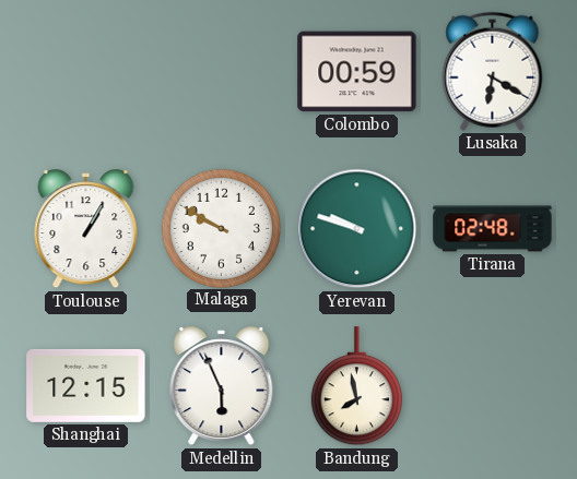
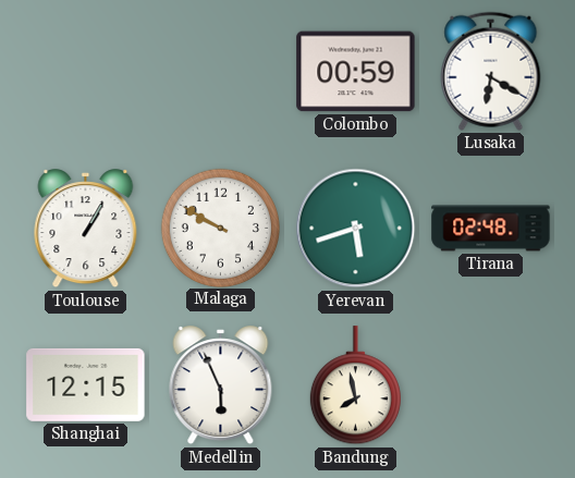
Yerevan: 9:48 -> 5:42
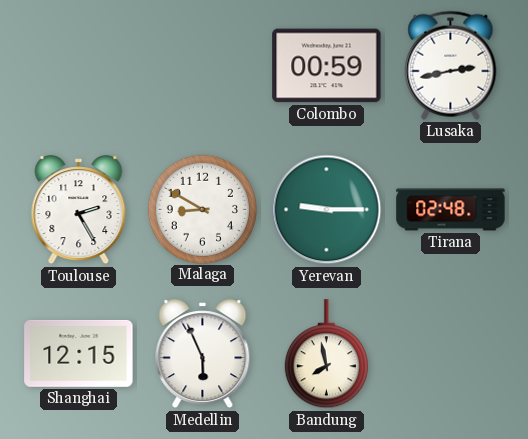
Lusaka: 6:20 -> 2:43
Toulouse: 1:05 -> 2:25
Malaga: 9:50 -> 8:50
Yerevan: 5:42 -> 9:15
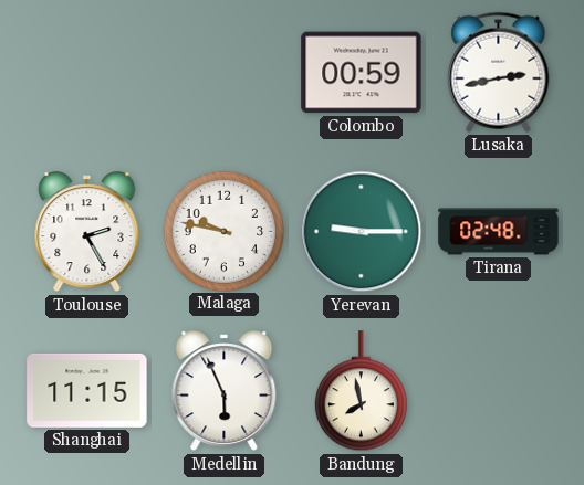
Malaga: 8:50 -> 9:47
Shanghai: 12:15 -> 11:15
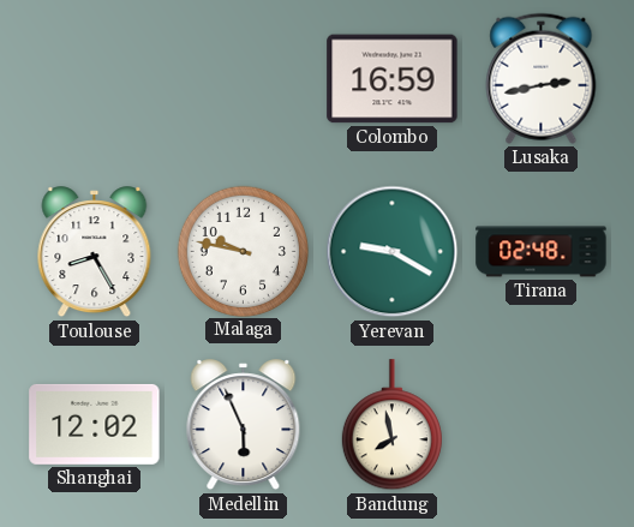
Colombo: 00:59 -> 16:59
Toulouse: 2:25 -> 8:25
Yerevan: 9:15 -> 9:20
Shanghai: 11:15 -> 12:02
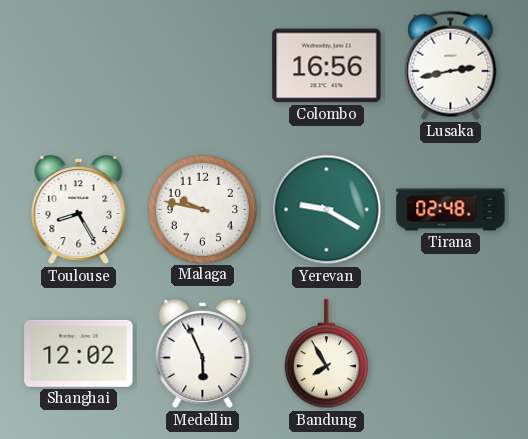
Colombo: 16:59 -> 16:56
Bandung: 7:58 -> 7:55
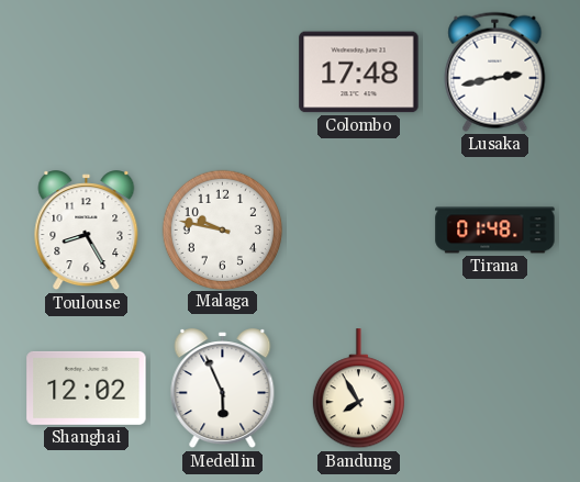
Colombo: 16:56 -> 17:48
Yerevan: 9:20 -> none
Tirana: 02:48 -> 01:48
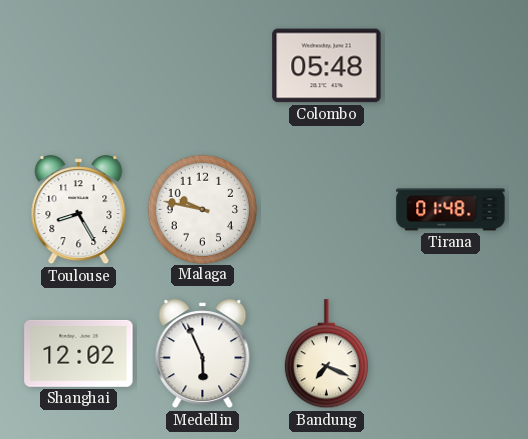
Colombo: 17:48 -> 05:48
Lusaka: 2:43 -> none
Bandung: 7:55 -> 7:19
